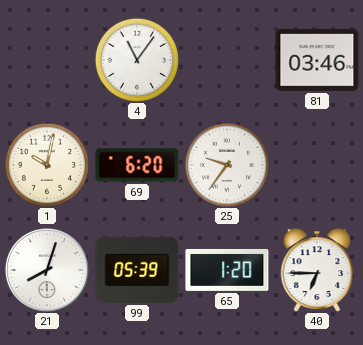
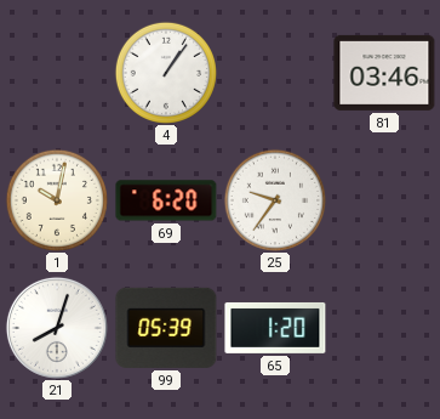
4: 11:06 -> 1:06
40: 6:45 -> none
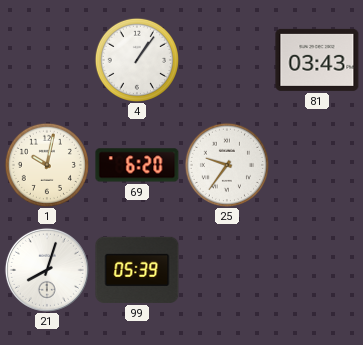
81: 03:46 -> 03:43
65: 1:20 -> none
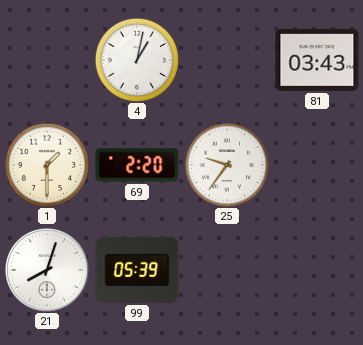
4: 1:06 -> 1:02
1: 10:02 -> 1:30
69: 6:20 -> 2:20
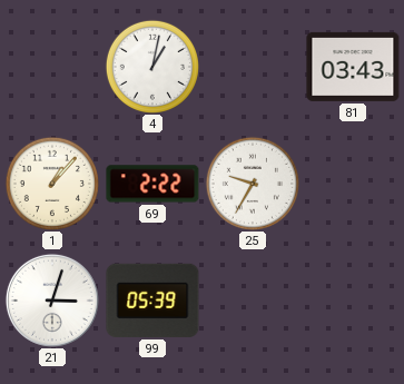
1: 1:30 -> 1:07
69: 2:20 -> 2:22
25: 9:36 -> 9:35
21: 8:03 -> 3:03
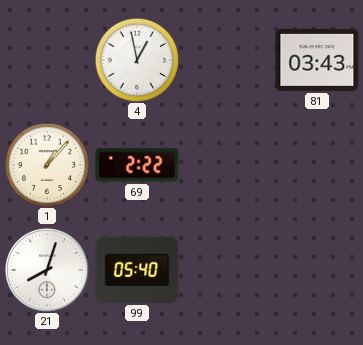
4: 1:02 -> 12:58
25: 9:35 -> none
21: 3:03 -> 8:03
99: 05:39 -> 05:40
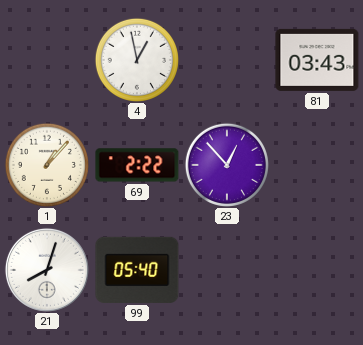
23: none -> 12:53
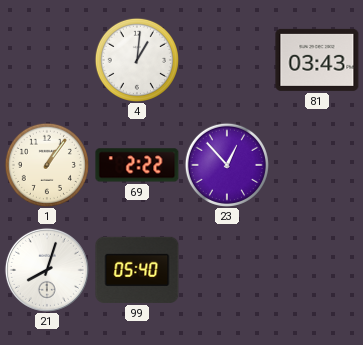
4: 12:58 -> 1:01
1: 1:07 -> 1:06
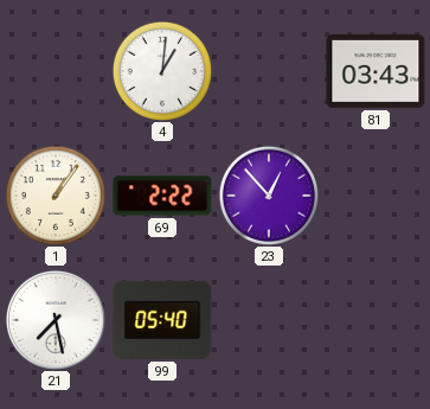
21: 8:03 -> 7:28
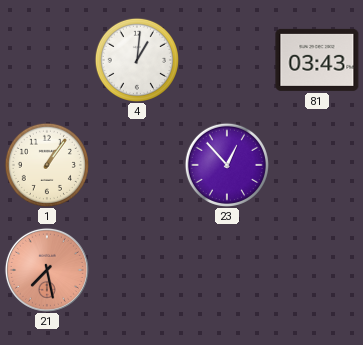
69: 2:22 -> none
21 dial: white -> salmon
99: 05:40 -> none
